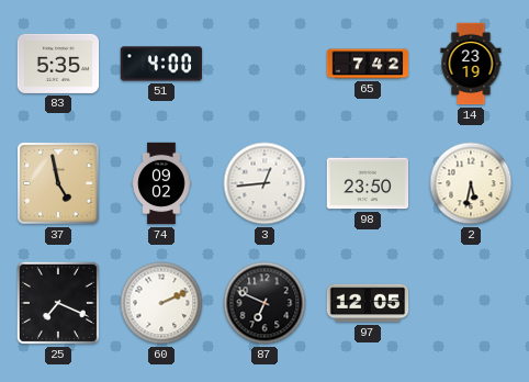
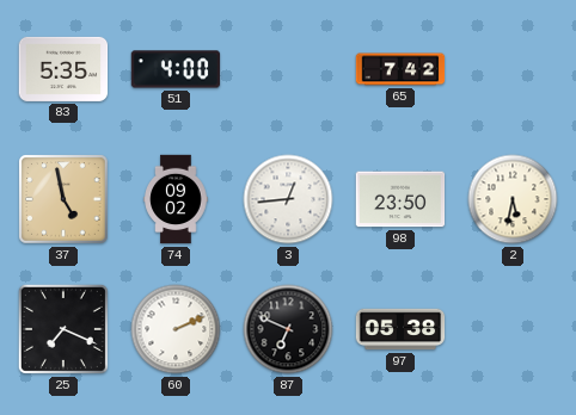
14: 23:19 -> none
97: 12:05 -> 05:38
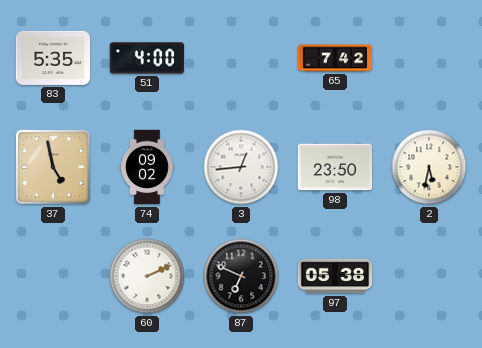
25: 7:19 -> none
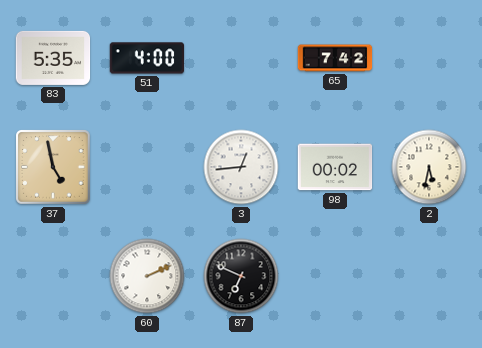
74: 09:02 -> none
98: 23:50 -> 00:02
97: 05:38 -> none
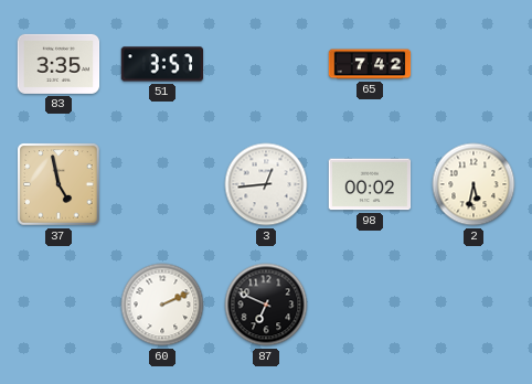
83: 5:35 -> 3:35
51: 4:00 -> 3:57
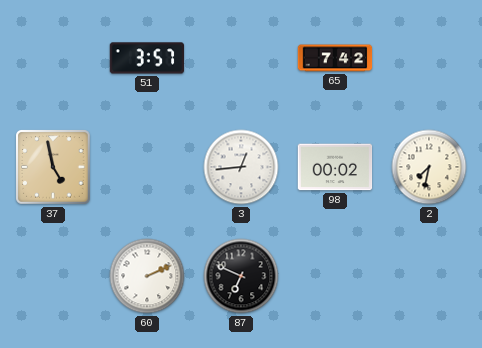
83: 3:35 -> none
2: 5:32 -> 7:32
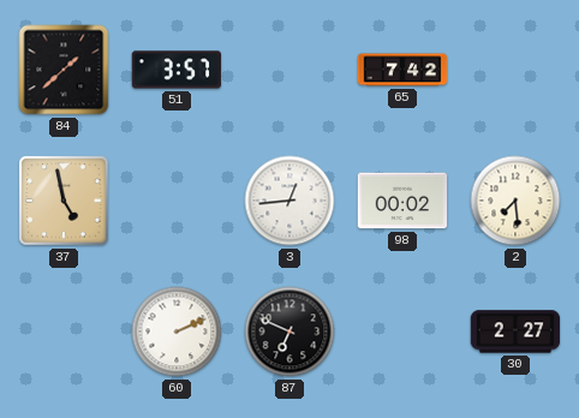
84: none -> 1:38
2: 7:32 -> 7:29
30: none -> 2:27
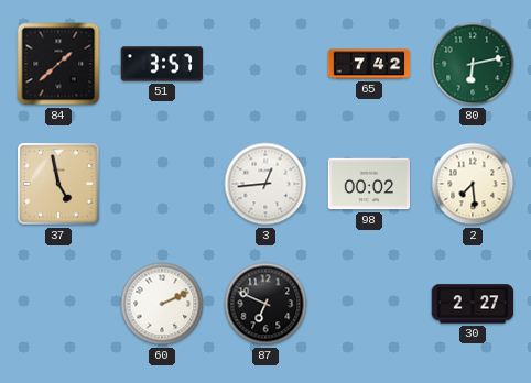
80: none -> 6:13
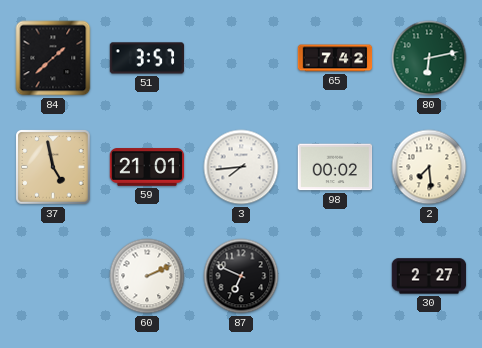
59: none -> 21:01
3: 12:44 -> 7:44
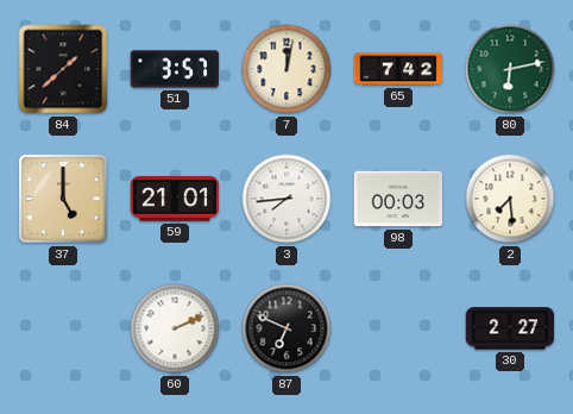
7: none -> 12:02
37: 4:58 -> 5:00
98: 00:02 -> 00:03
